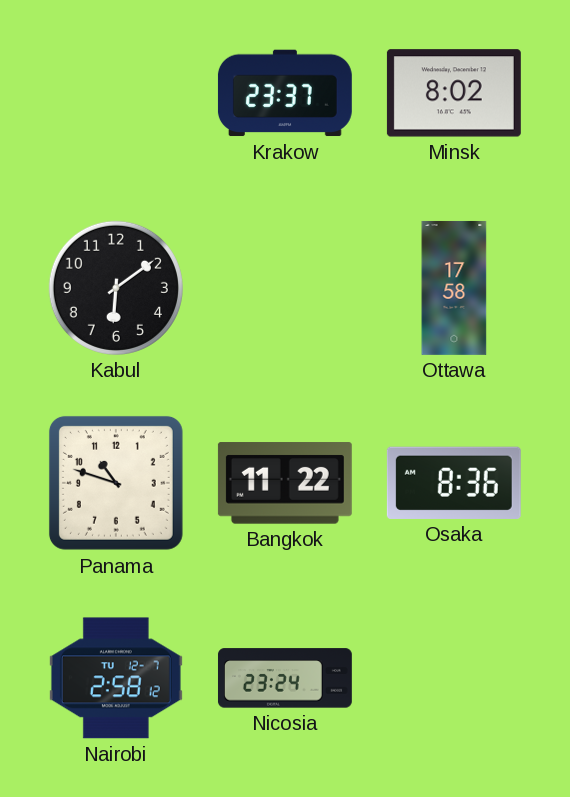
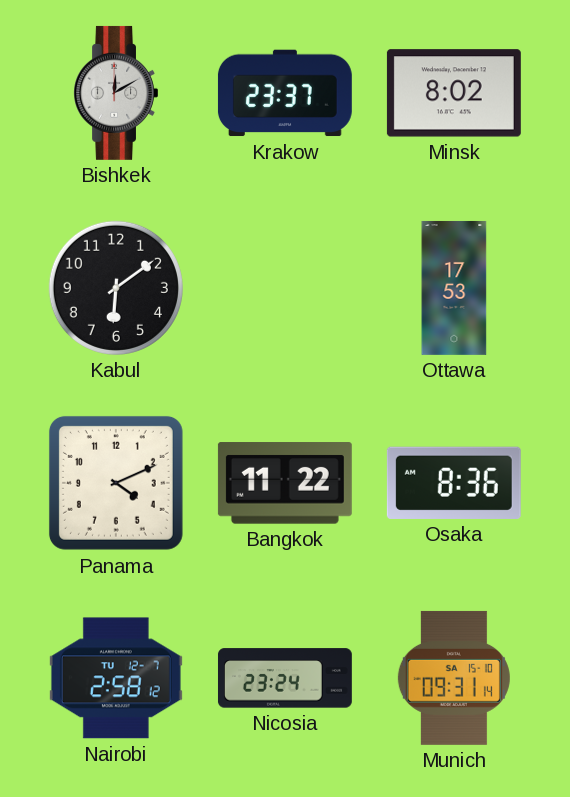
Bishkek: none -> 12:10
Ottawa: 17:58 -> 17:53
Panama: 10:48 -> 4:11
Munich: none -> 09:31
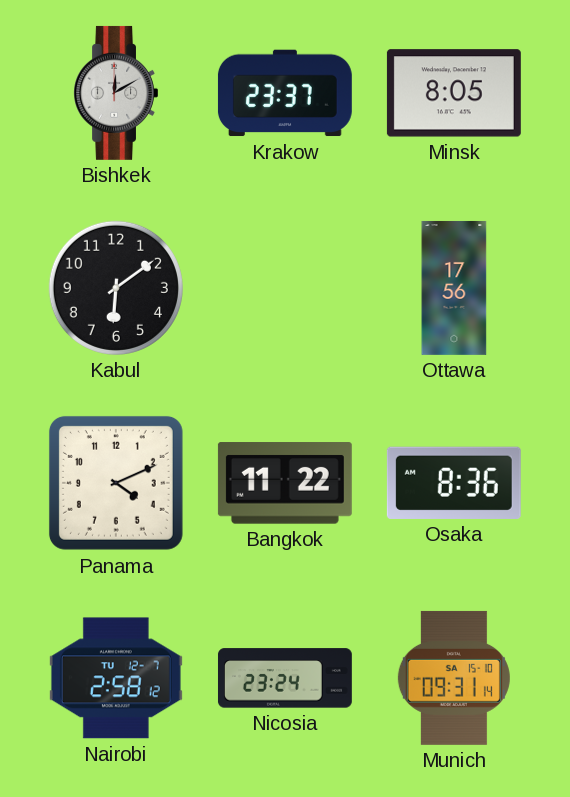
Minsk: 8:02 -> 8:05
Ottawa: 17:53 -> 17:56
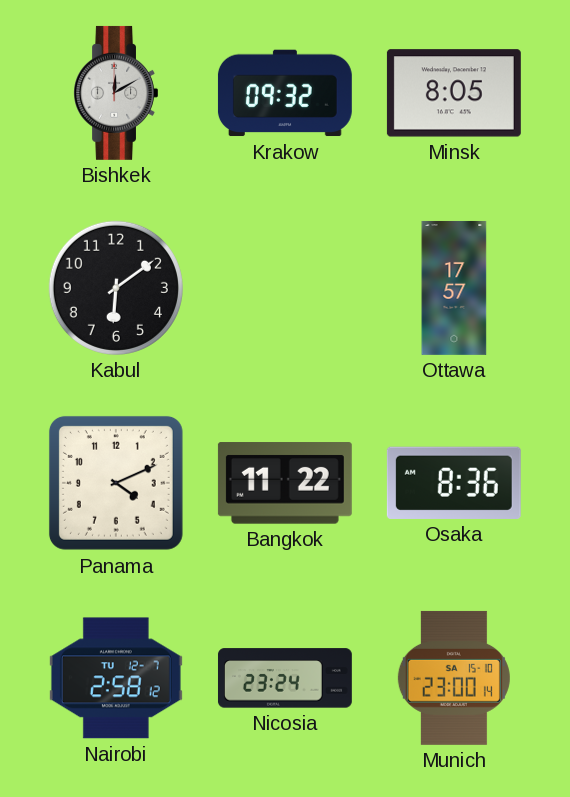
Krakow: 23:37 -> 09:32
Ottawa: 17:56 -> 17:57
Munich: 09:31 -> 23:00
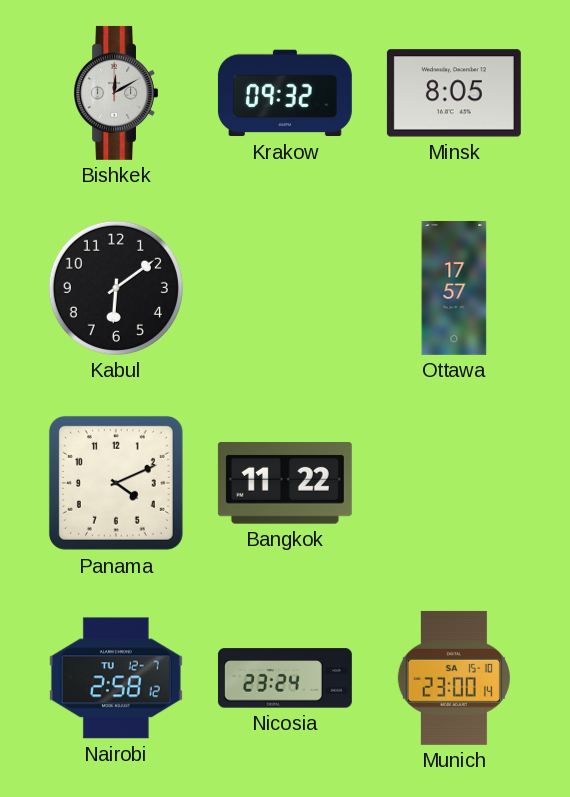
Osaka: 8:36 -> none
